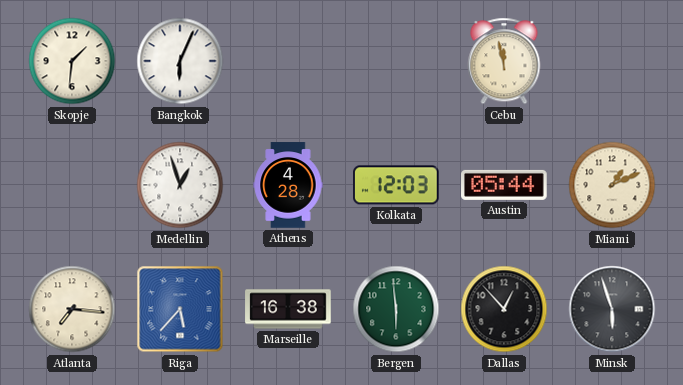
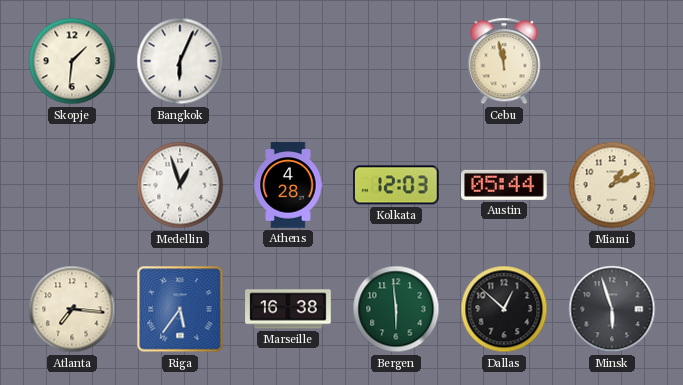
Riga: 5:37 -> 5:36
Dallas: 12:53 -> 12:52
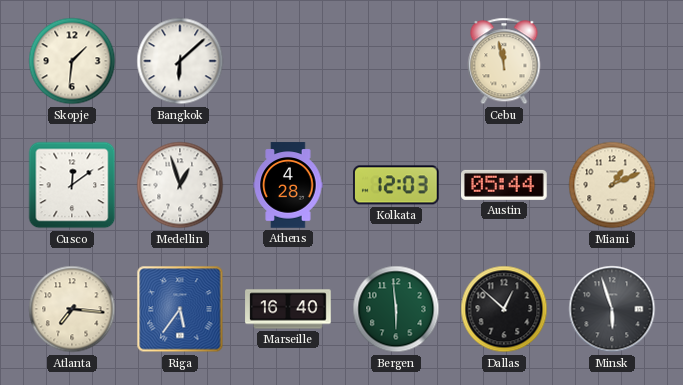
Bangkok: 6:04 -> 6:08
Cusco: none -> 12:09
Marseille: 16:38 -> 16:40
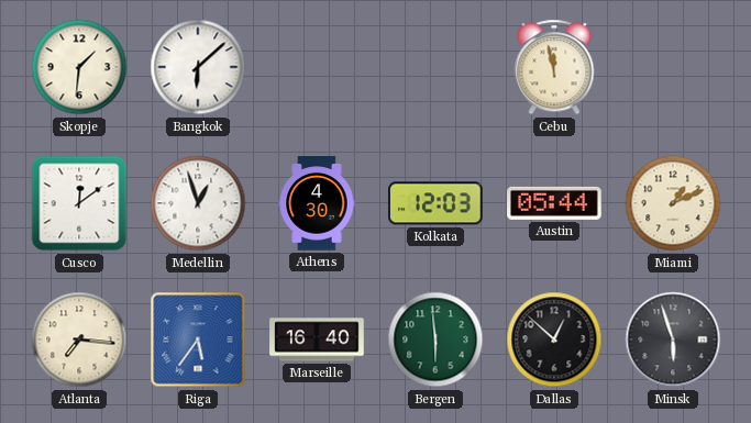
Athens: 4:28 -> 4:30
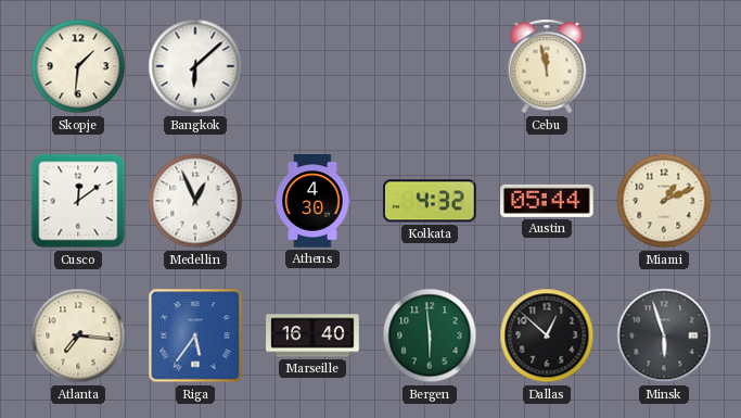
Medellin: 12:57 -> 12:56
Kolkata: 12:03 -> 4:32
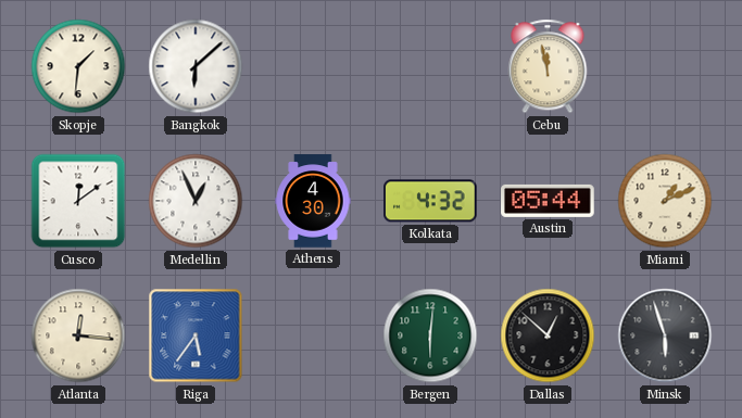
Atlanta: 7:16 -> 12:16
Marseille: 16:40 -> none
Bergen: 5:59 -> 6:01
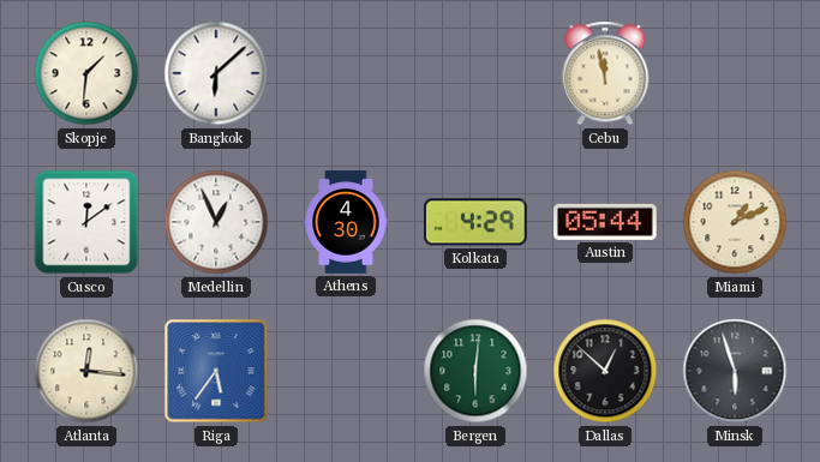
Kolkata: 4:32 -> 4:29
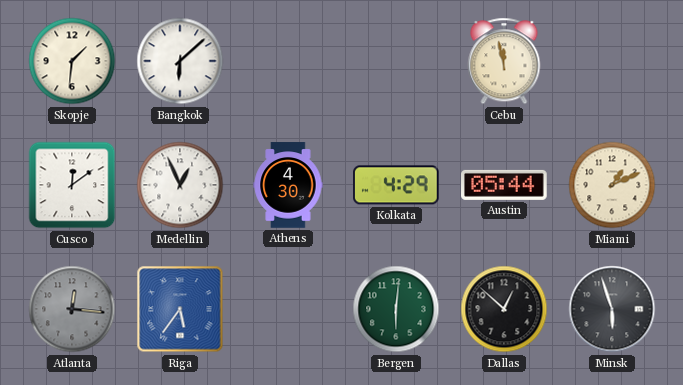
Atlanta dial: cream -> grey
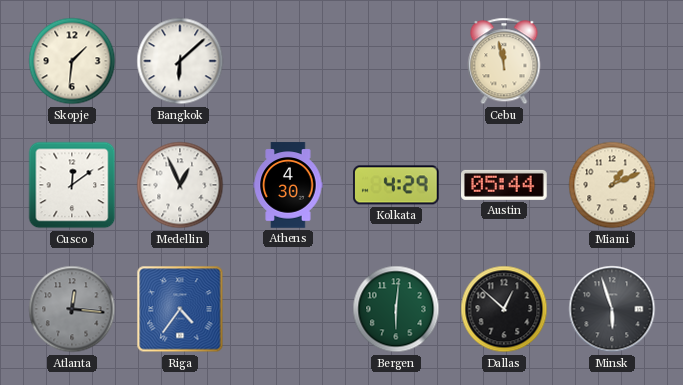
Riga: 5:36 -> 4:36
